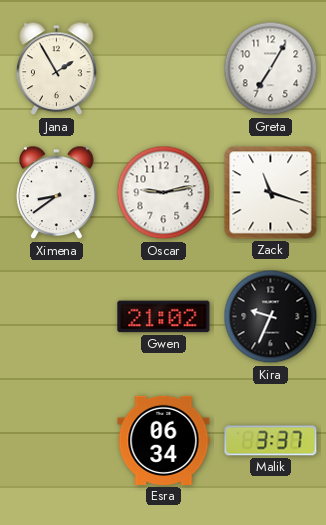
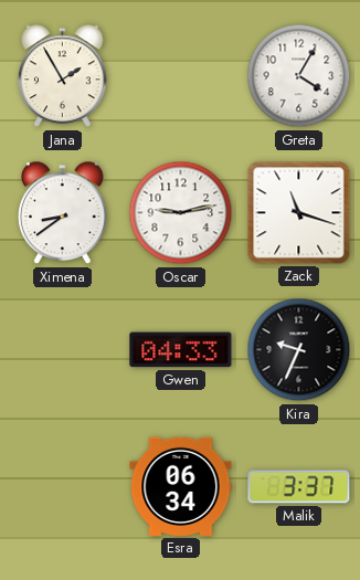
Greta: 7:05 -> 4:05
Gwen: 21:02 -> 04:33
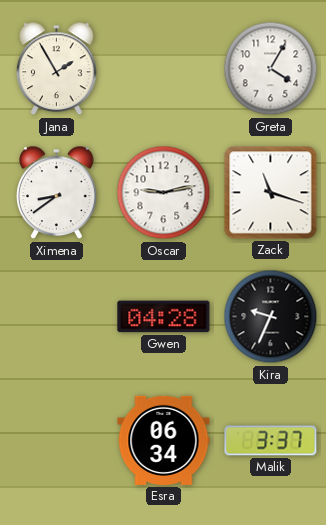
Gwen: 04:33 -> 04:28
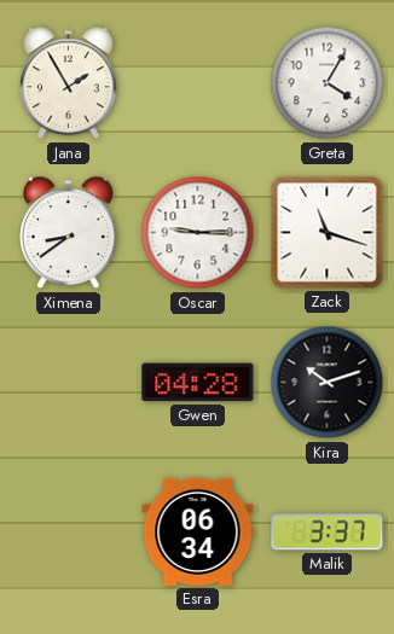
Oscar: 9:13 -> 9:15
Kira: 9:34 -> 10:12
